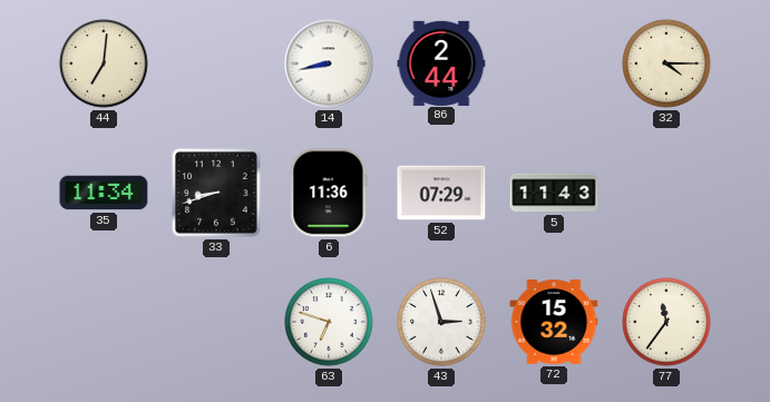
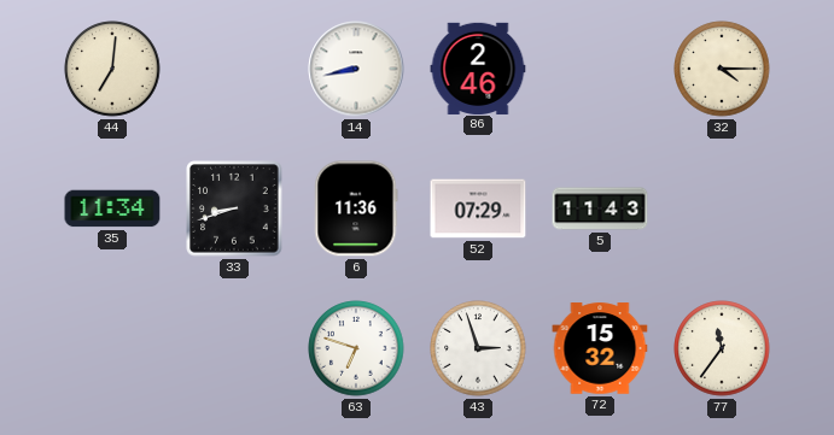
86: 2:44 -> 2:46
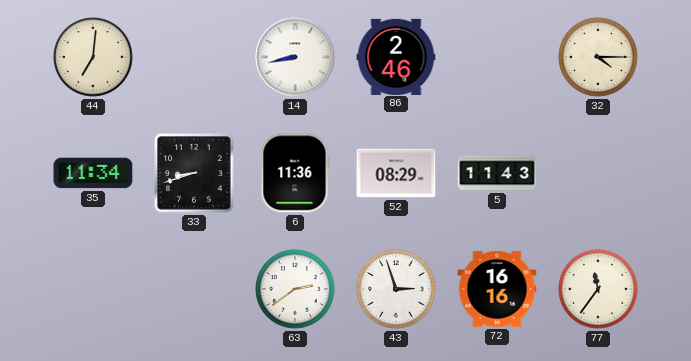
52: 07:29 -> 08:29
63: 6:48 -> 2:39
72: 15:32 -> 16:16
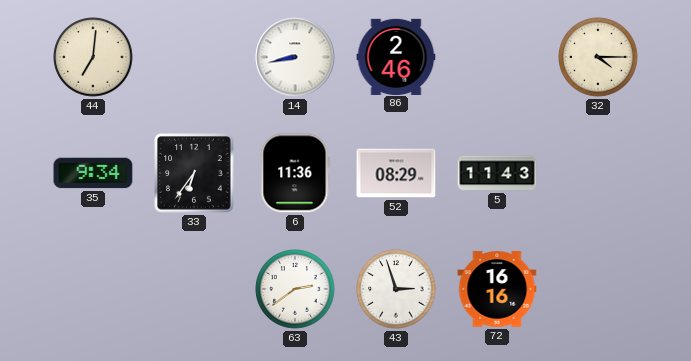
35: 11:34 -> 9:34
33: 8:42 -> 6:36
77: 11:36 -> none
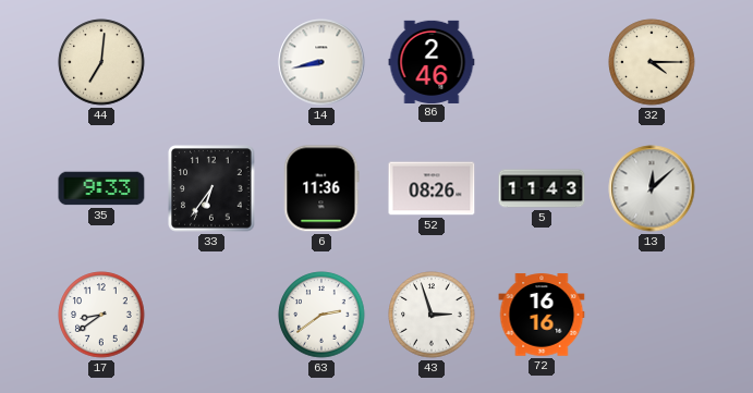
35: 9:34 -> 9:33
52: 08:29 -> 08:26
13: none -> 12:08
17: none -> 8:39
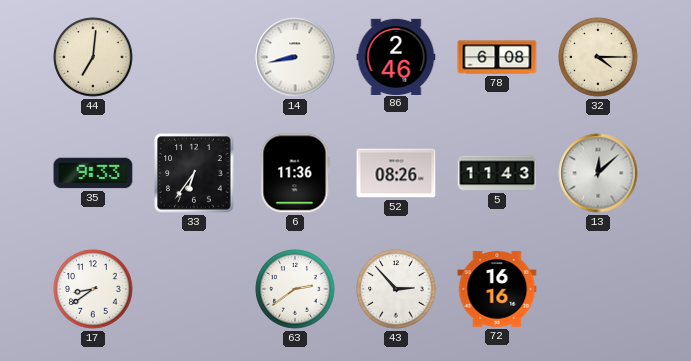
78: none -> 6:08
43: 2:57 -> 2:53
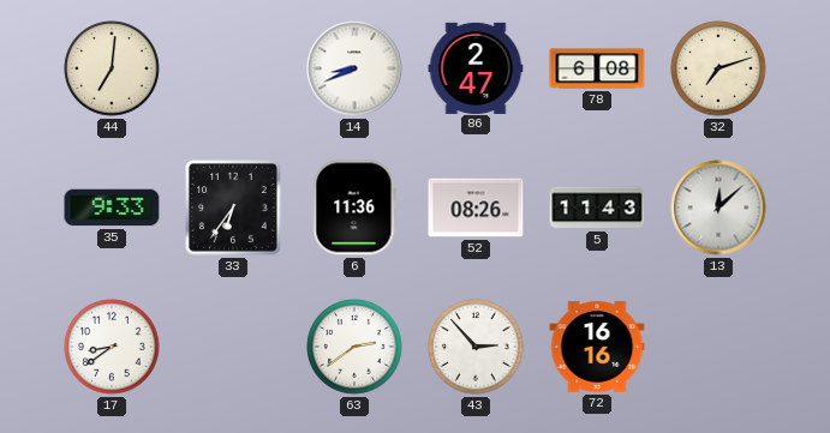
14: 8:43 -> 8:41
86: 2:46 -> 2:47
32: 4:15 -> 7:12
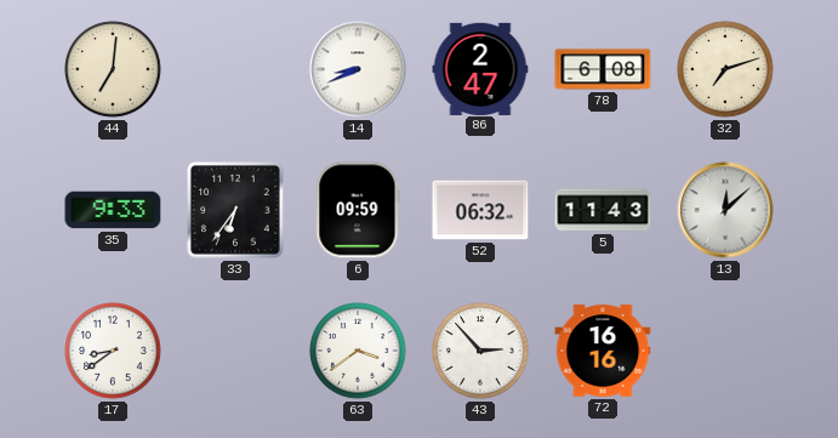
6: 11:36 -> 09:59
52: 08:26 -> 06:32
63: 2:39 -> 3:39
